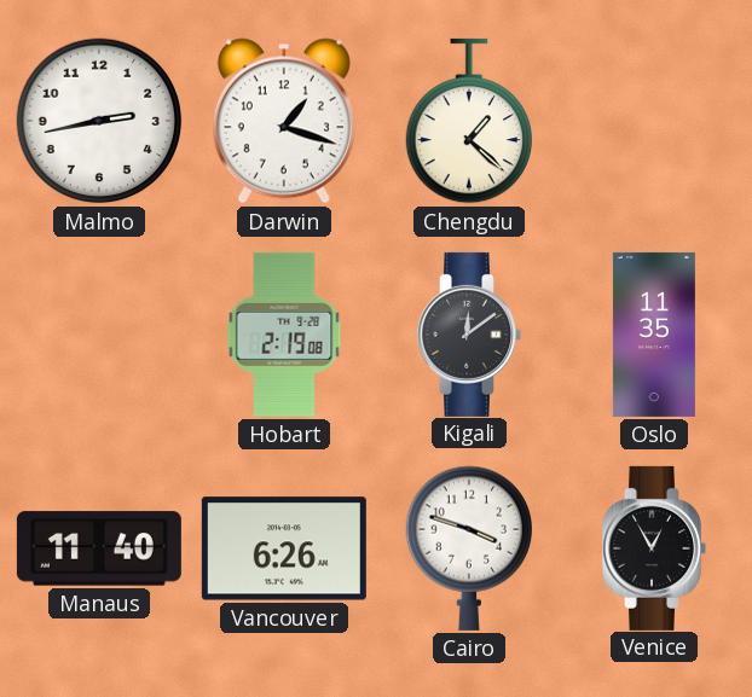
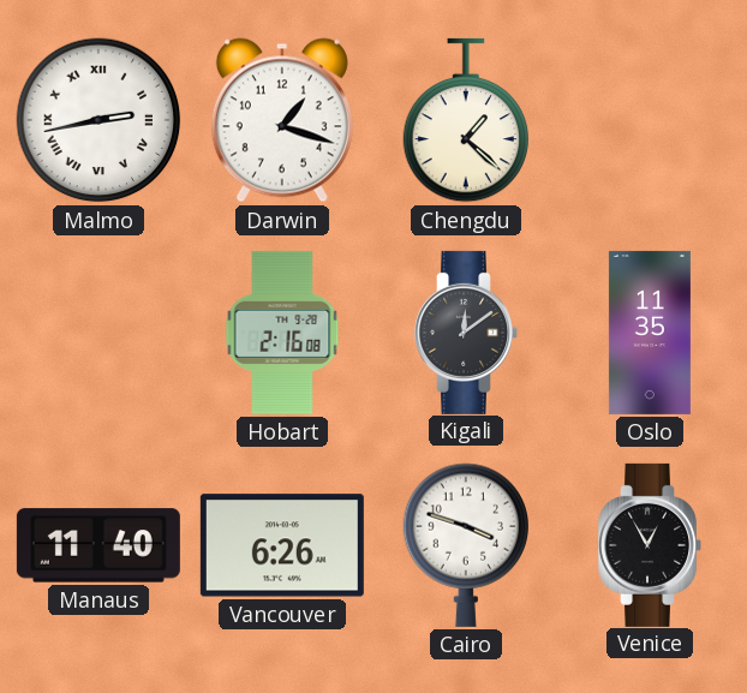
Malmo numerals: Arabic -> Roman
Hobart: 2:19 -> 2:16
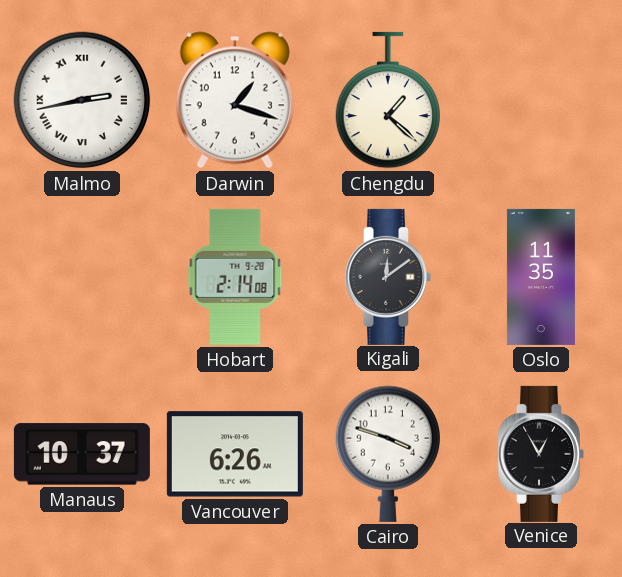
Hobart: 2:16 -> 2:14
Manaus: 11:40 -> 10:37
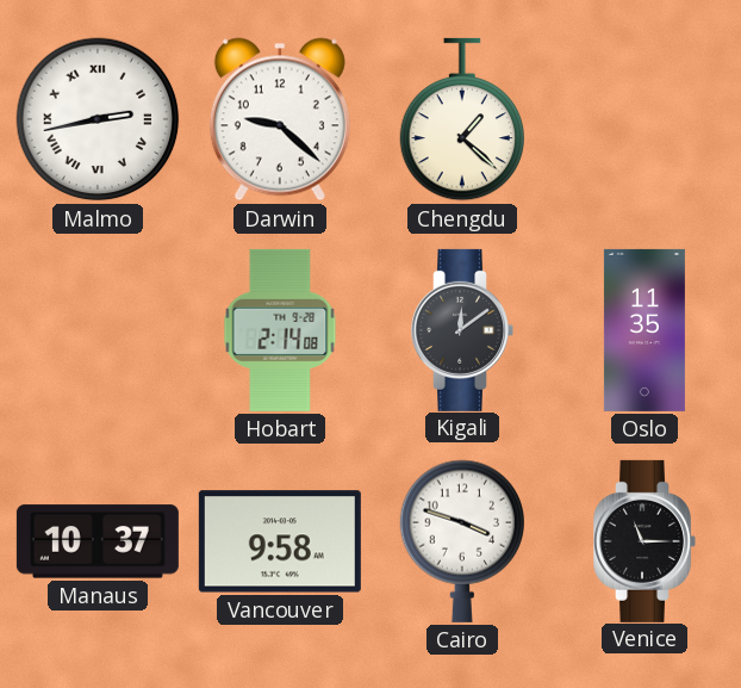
Darwin: 1:18 -> 9:22
Vancouver: 6:26 -> 9:58
Venice: 12:55 -> 11:15
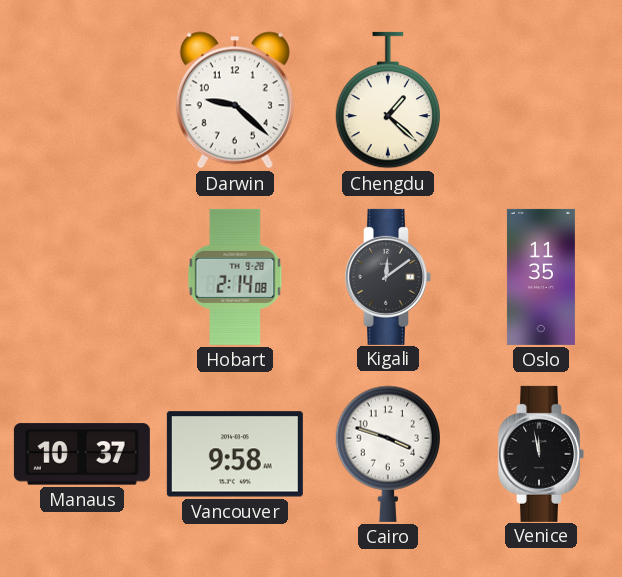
Malmo: 2:43 -> none
Venice: 11:15 -> 11:58
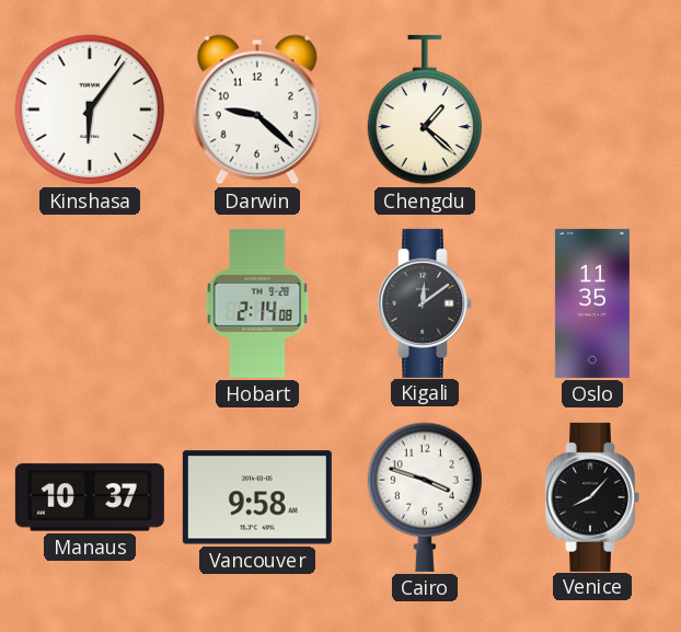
Kinshasa: none -> 6:06
Venice: 11:58 -> 8:07
